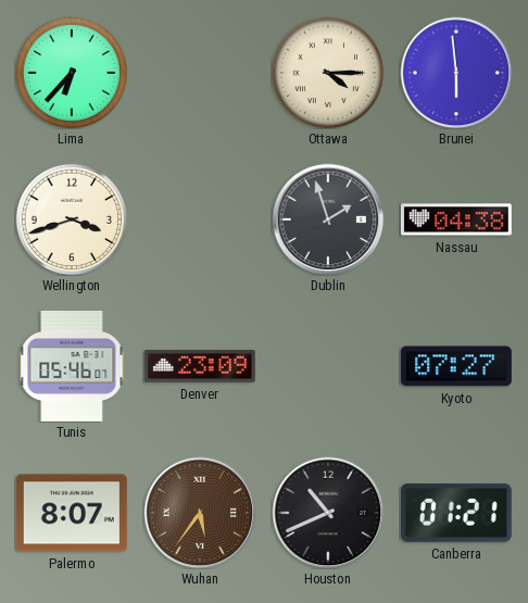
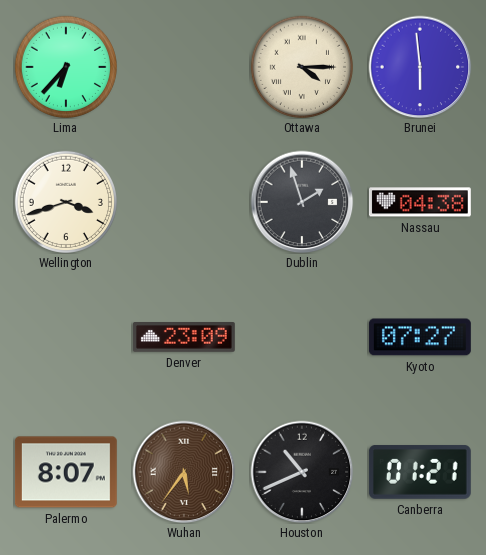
Tunis: 05:46 -> none
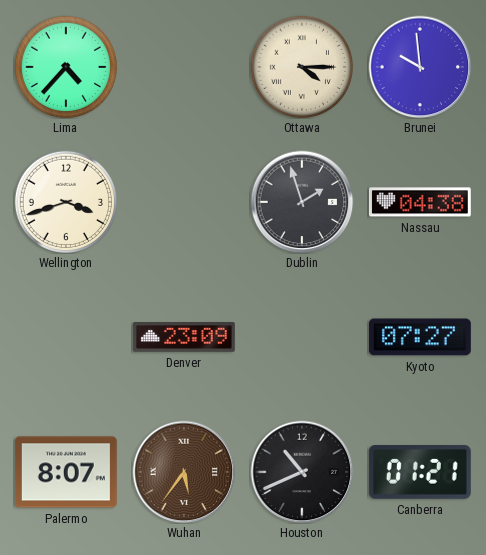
Lima: 6:37 -> 4:37
Brunei: 5:59 -> 9:59
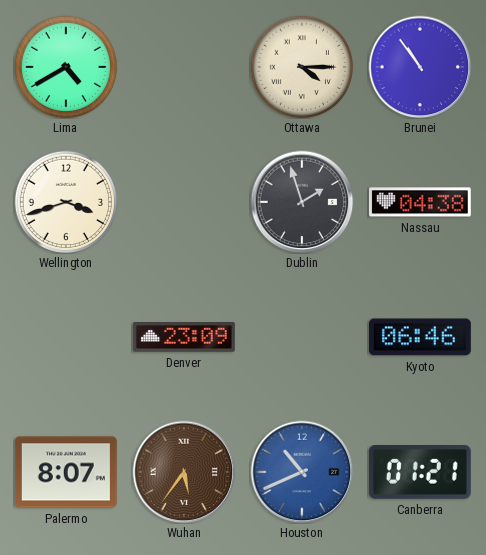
Lima: 4:37 -> 4:40
Brunei: 9:59 -> 10:54
Kyoto: 07:27 -> 06:46
Houston dial: black -> blue
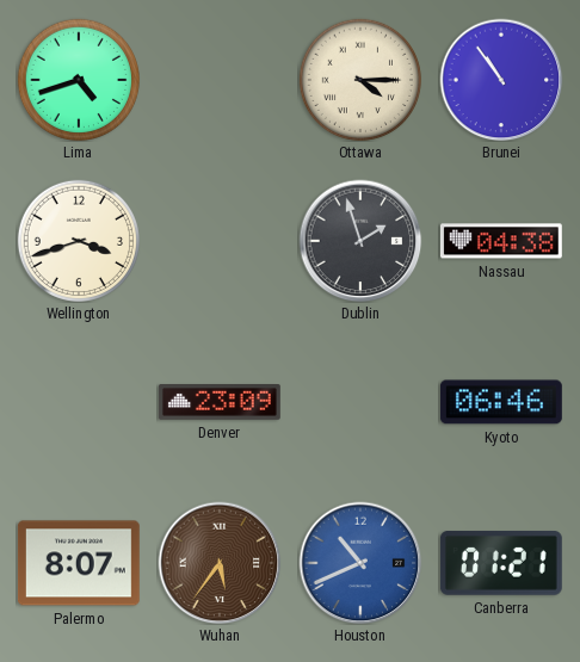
Lima: 4:40 -> 4:42
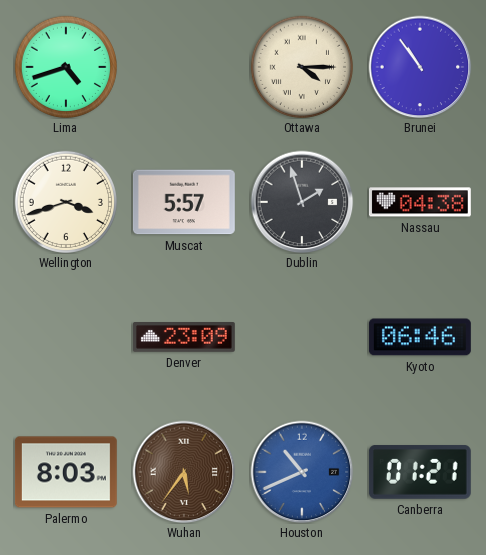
Muscat: none -> 5:57
Palermo: 8:07 -> 8:03
